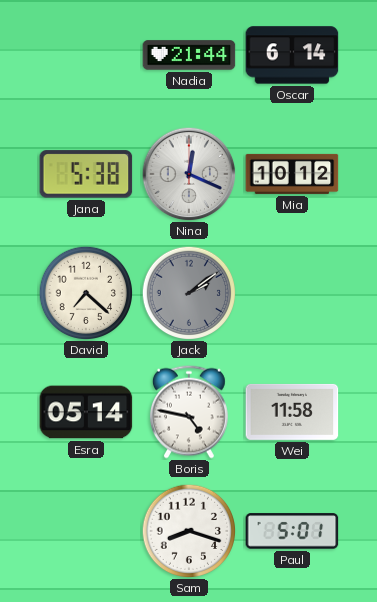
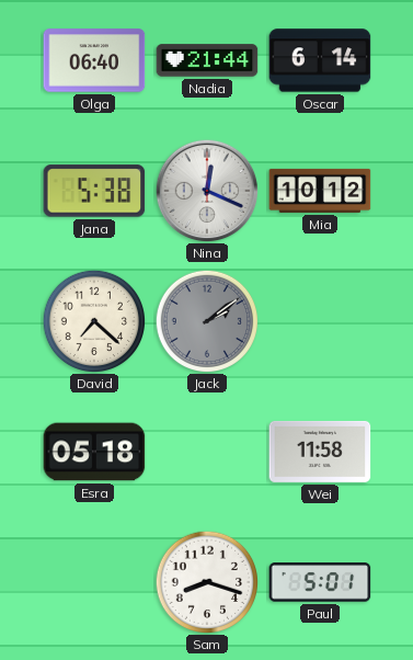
Olga: none -> 06:40
Esra: 05:14 -> 05:18
Boris: 4:47 -> none
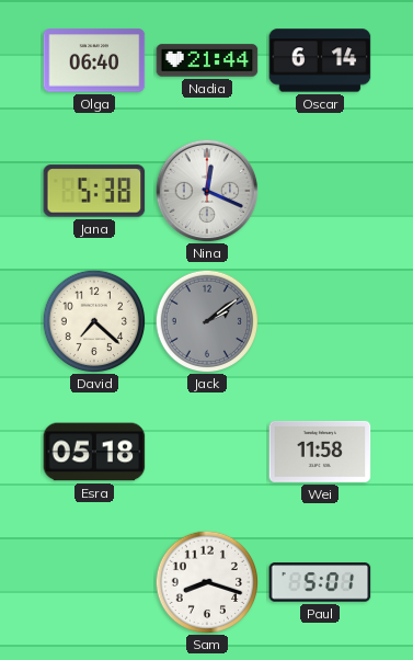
Mia: 10:12 -> none
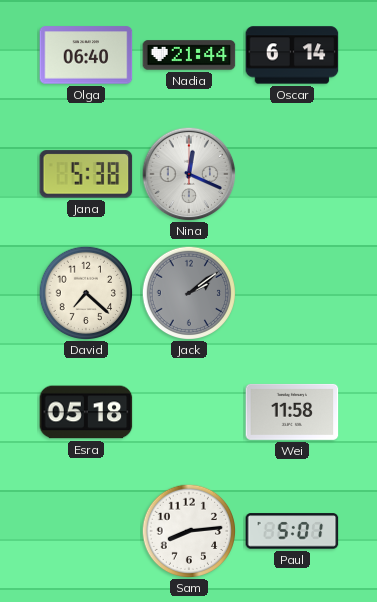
Sam: 8:18 -> 8:14
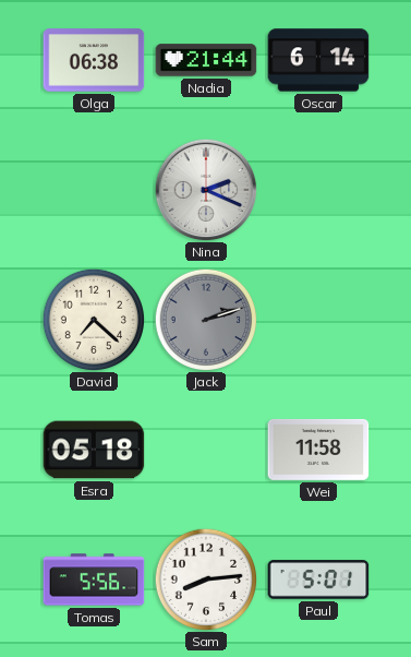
Olga: 06:40 -> 06:38
Jana: 5:38 -> none
Nina: 12:19 -> 2:19
Jack: 2:09 -> 2:12
Tomas: none -> 5:56
